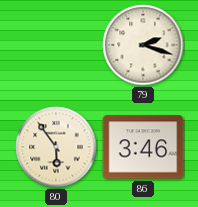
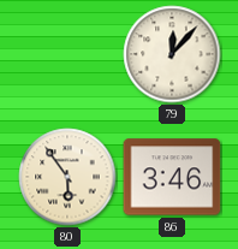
79: 2:18 -> 12:07
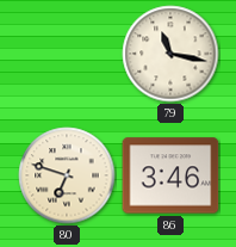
79: 12:07 -> 11:17
80: 5:54 -> 6:48
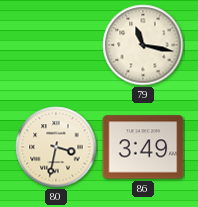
80: 6:48 -> 3:32
86: 3:46 -> 3:49
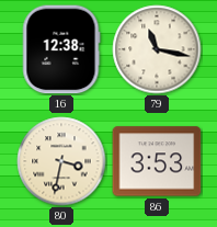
16: none -> 12:38
86: 3:49 -> 3:53
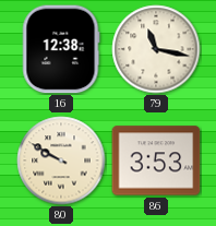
80: 3:32 -> 9:50
